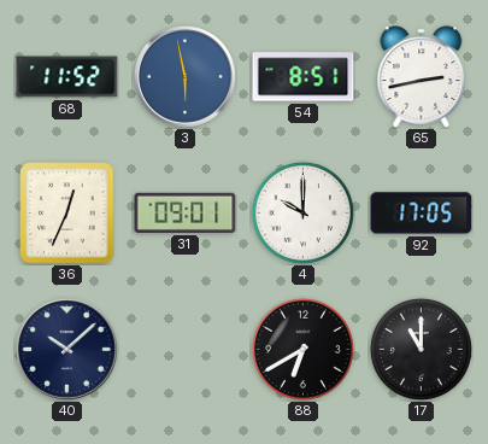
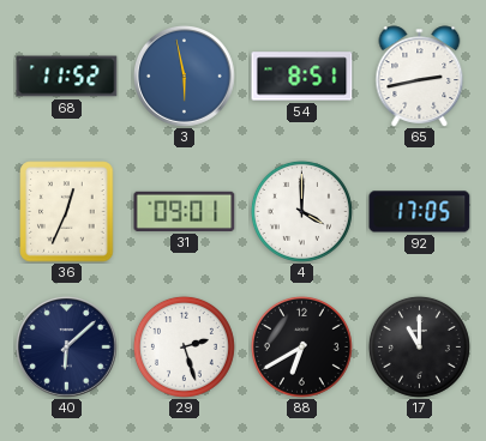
4: 10:00 -> 4:00
40: 10:08 -> 6:08
29: none -> 2:27
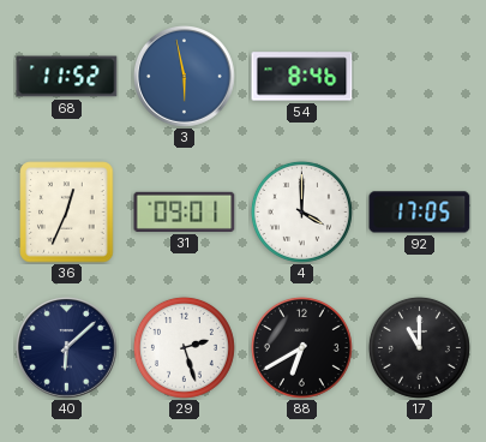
54: 8:51 -> 8:46
65: 2:43 -> none
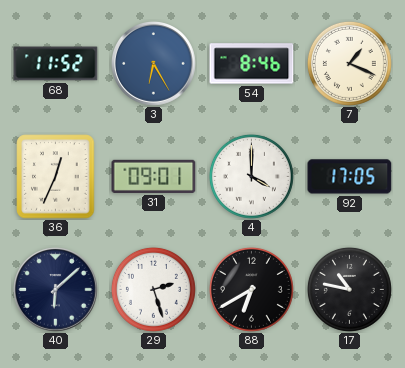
3: 5:58 -> 6:25
7: none -> 1:19
17: 11:00 -> 10:47
